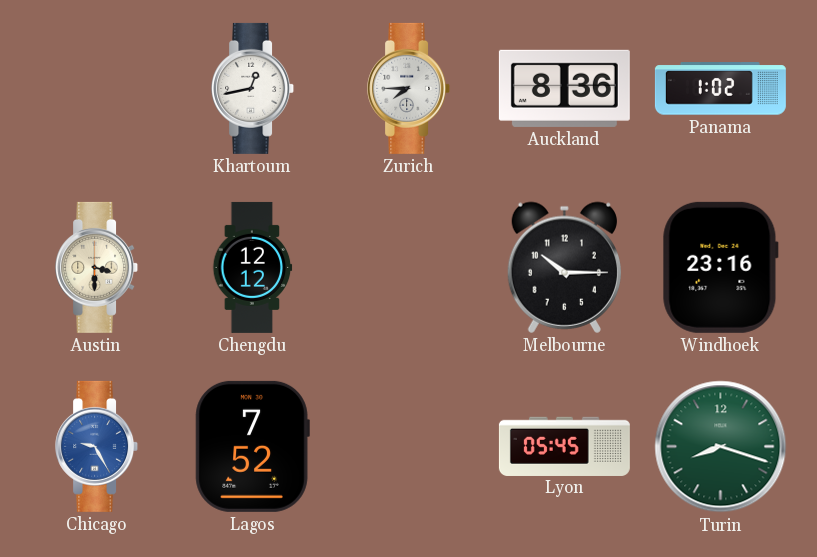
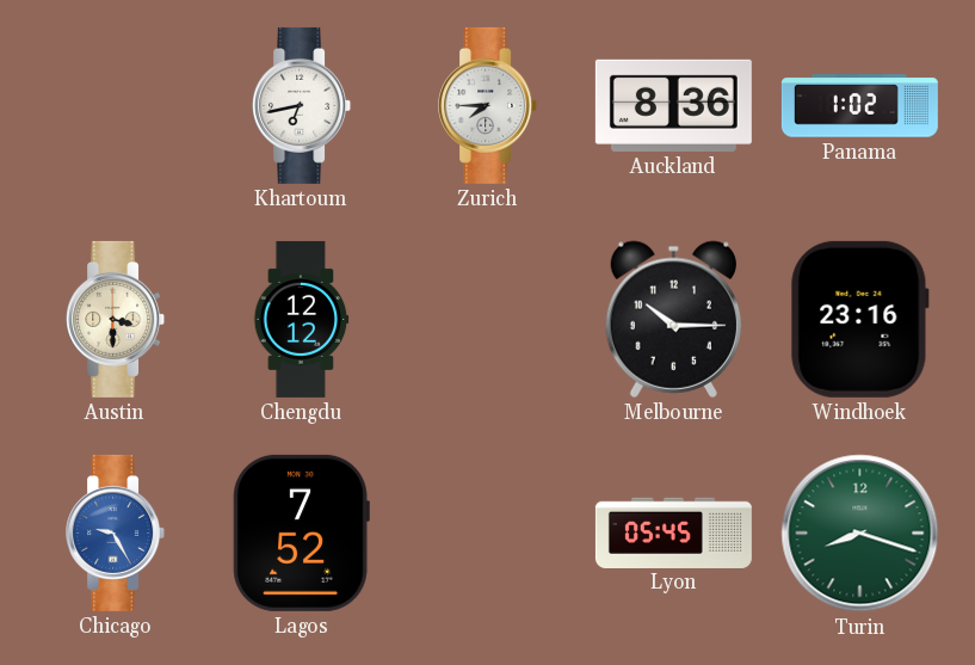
Khartoum: 12:43 -> 6:43
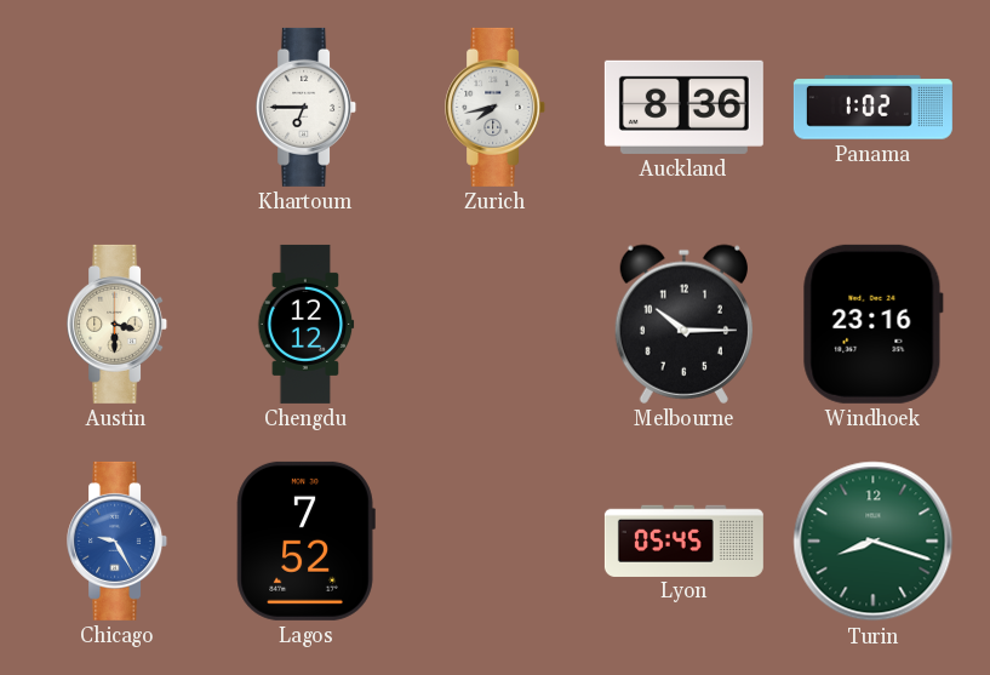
Khartoum: 6:43 -> 6:45
Zurich: 7:45 -> 7:43
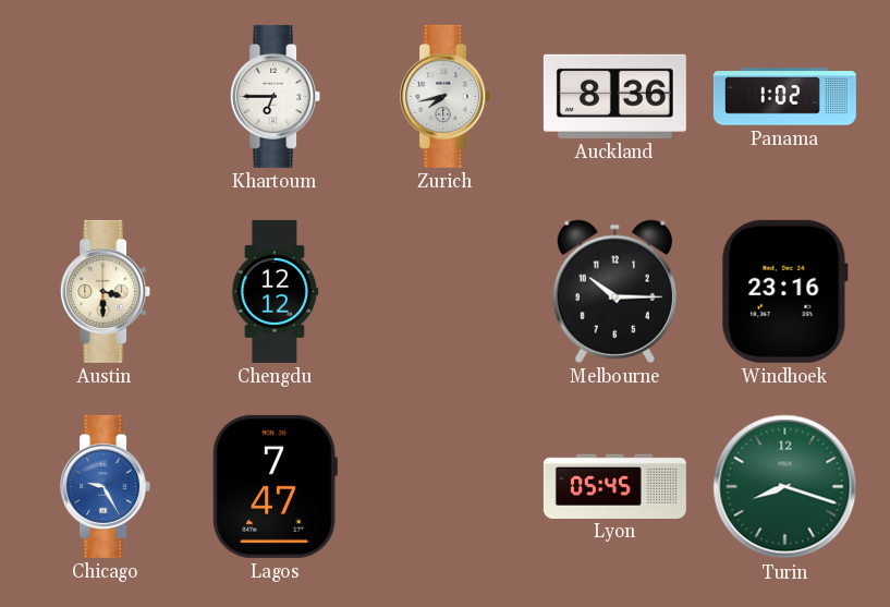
Lagos: 7:52 -> 7:47
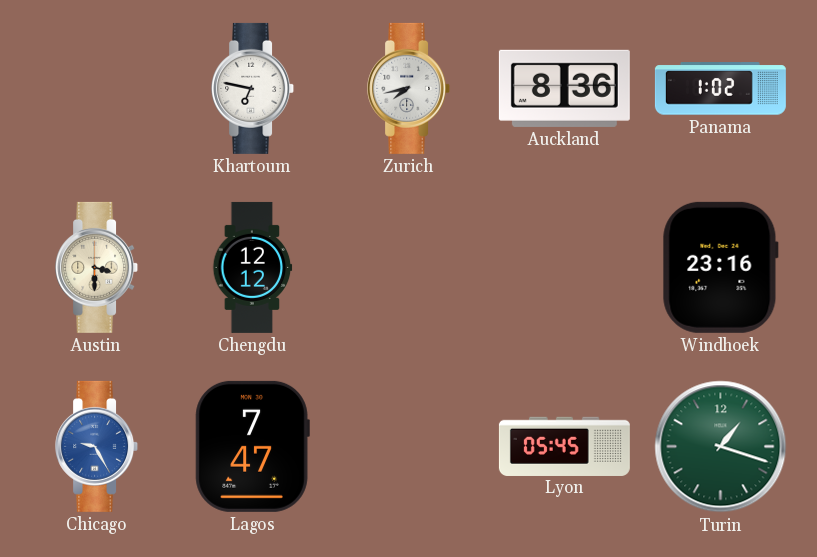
Khartoum: 6:45 -> 6:47
Melbourne: 10:15 -> none
Turin: 8:18 -> 1:18
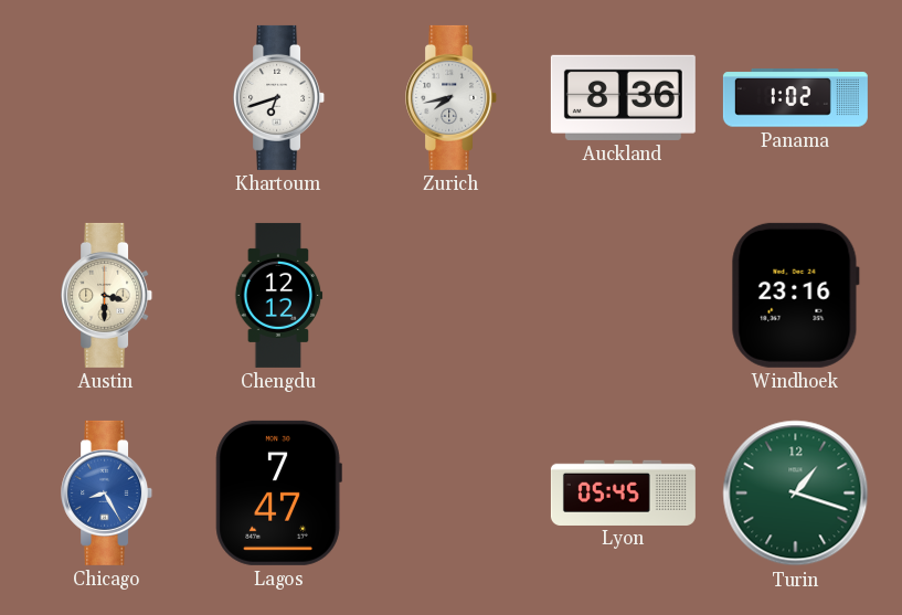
Khartoum: 6:47 -> 6:42
Chicago: 9:25 -> 8:25
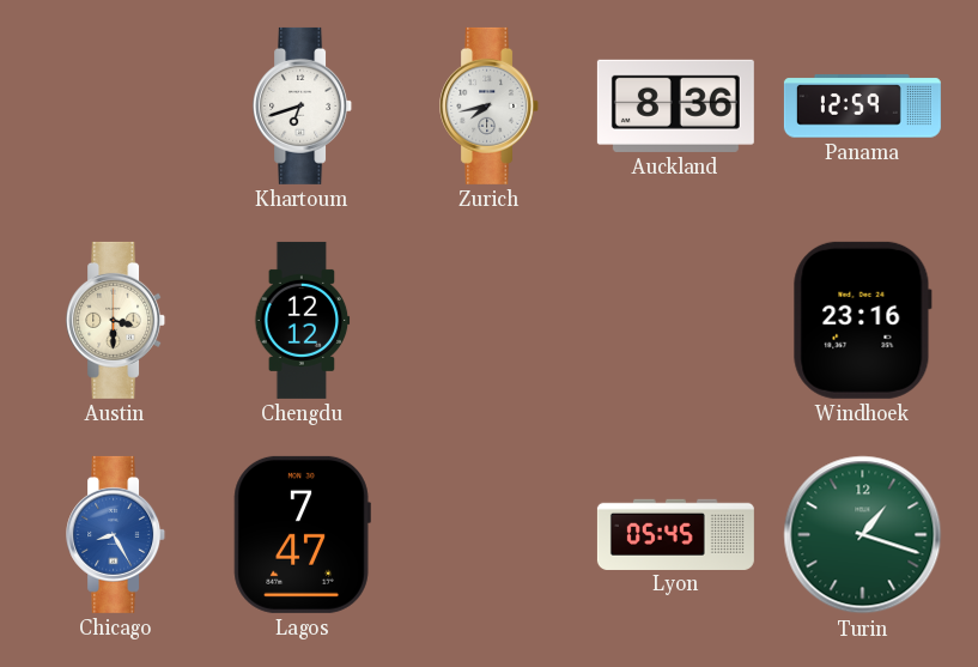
Panama: 1:02 -> 12:59
